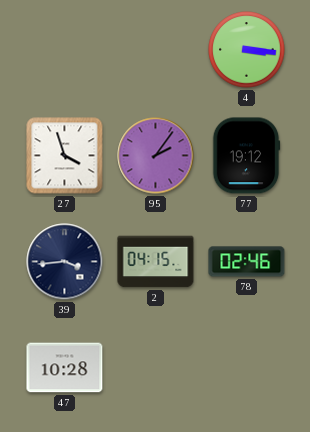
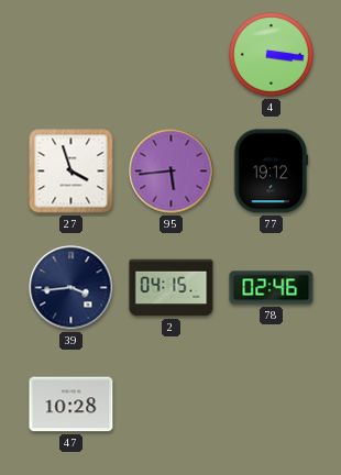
95: 2:06 -> 5:44
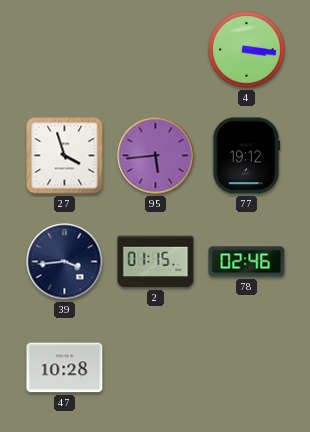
2: 04:15 -> 01:15
